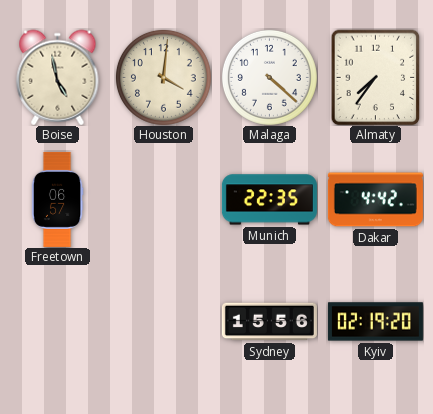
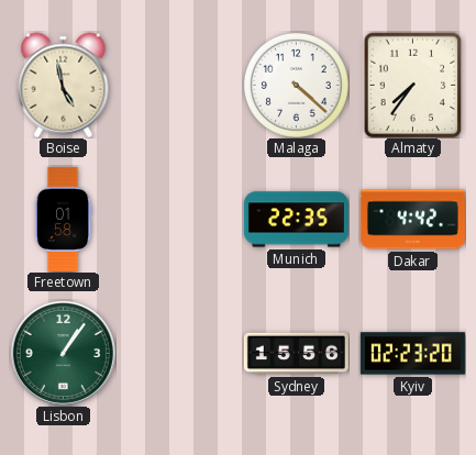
Houston: 4:01 -> none
Freetown: 06:57 -> 01:58
Lisbon: none -> 1:06
Kyiv: 02:19 -> 02:23
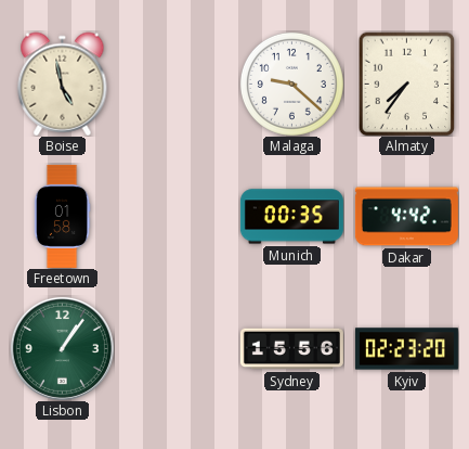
Malaga: 4:22 -> 9:22
Munich: 22:35 -> 00:35
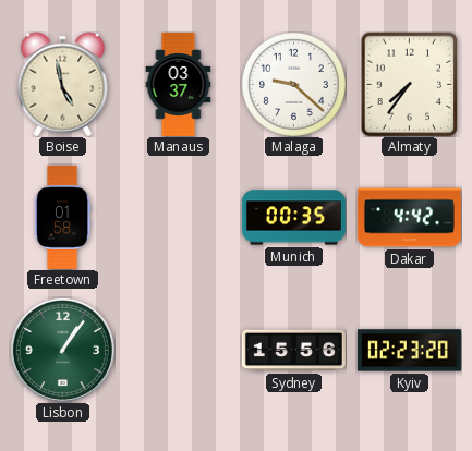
Manaus: none -> 03:37
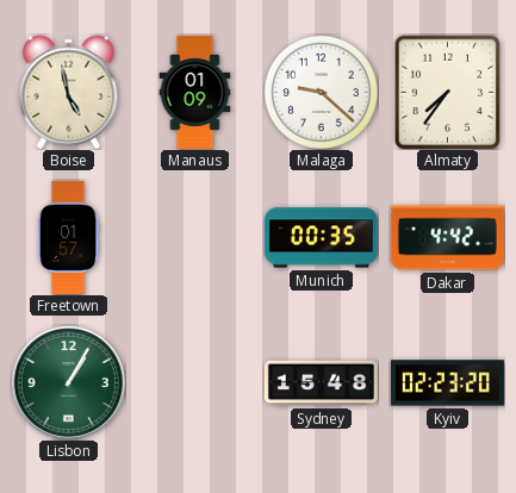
Manaus: 03:37 -> 01:09
Freetown: 01:58 -> 01:57
Lisbon: 1:06 -> 1:05
Sydney: 15:56 -> 15:48
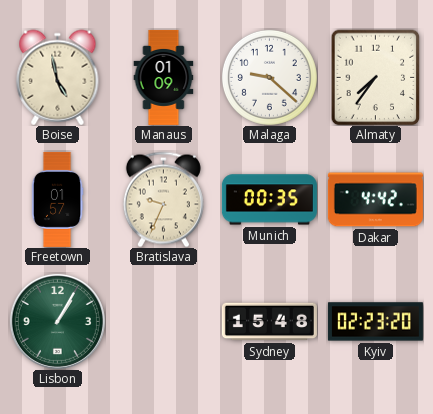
Bratislava: none -> 9:34
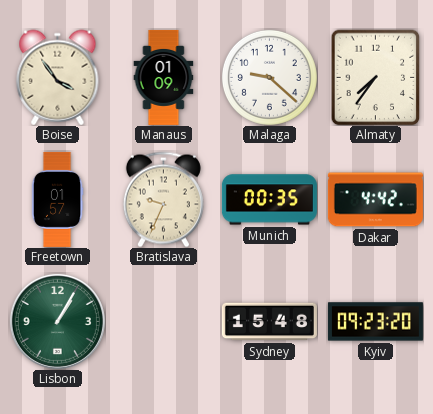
Boise: 4:58 -> 3:54
Kyiv: 02:23 -> 09:23
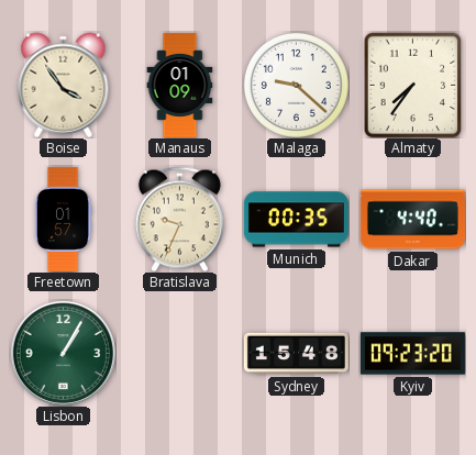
Dakar: 4:42 -> 4:40
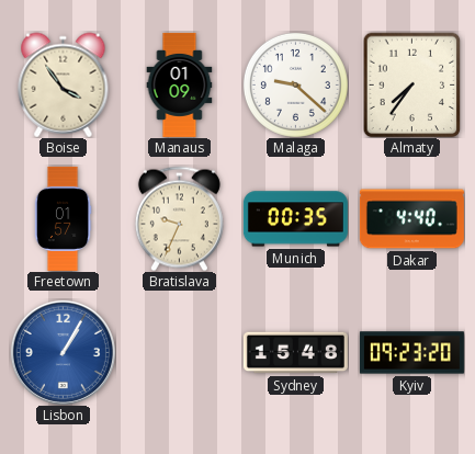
Lisbon dial: green -> blue
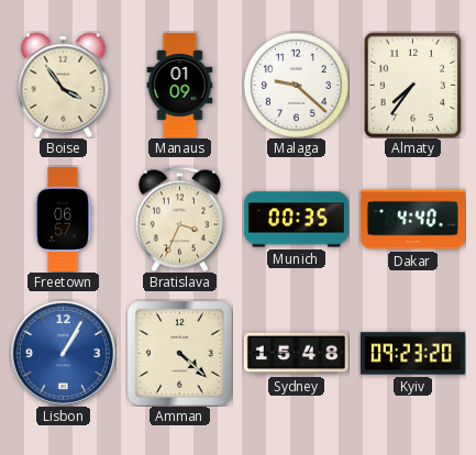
Freetown: 01:57 -> 06:57
Bratislava: 9:34 -> 3:34
Amman: none -> 4:22
